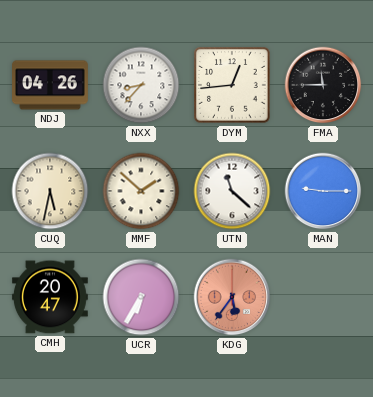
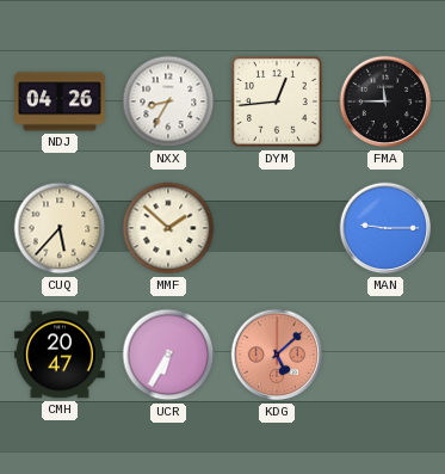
NXX: 8:37 -> 8:35
CUQ: 5:32 -> 5:37
UTN: 11:22 -> none
KDG: 5:36 -> 5:08
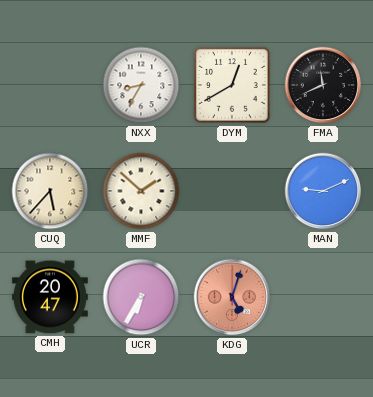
NDJ: 04:26 -> none
DYM: 12:44 -> 12:40
FMA: 11:45 -> 11:41
MAN: 9:15 -> 9:11
KDG: 5:08 -> 5:03
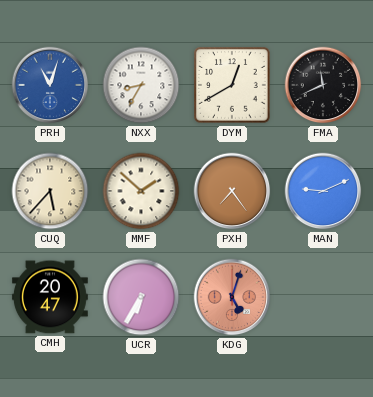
PRH: none -> 11:03
PXH: none -> 7:24
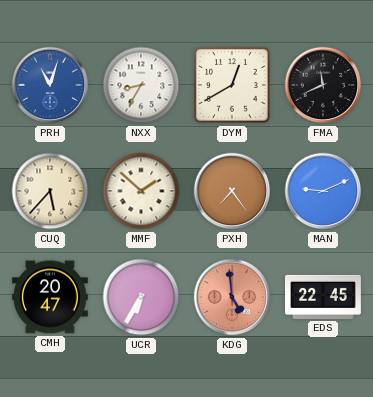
KDG: 5:03 -> 4:59
EDS: none -> 22:45
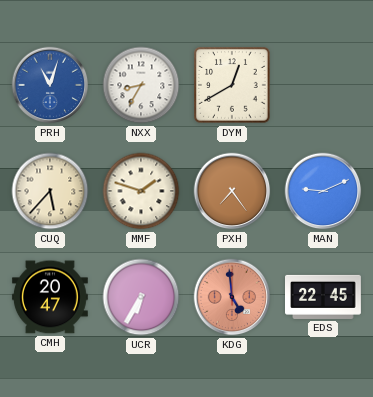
FMA: 11:41 -> none
MMF: 1:52 -> 1:48
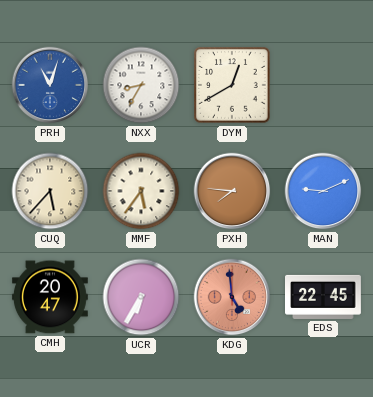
MMF: 1:48 -> 5:36
PXH: 7:24 -> 7:46
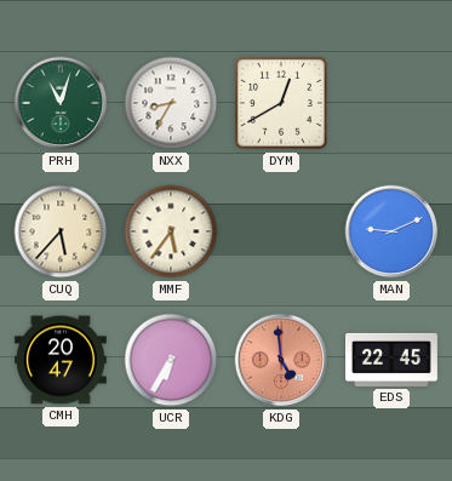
PRH dial: blue -> green
PXH: 7:46 -> none
